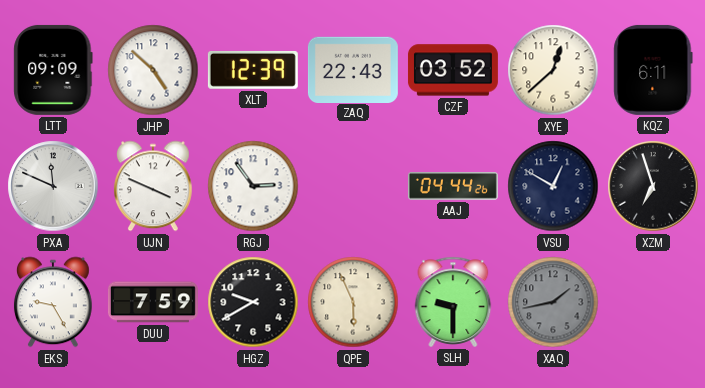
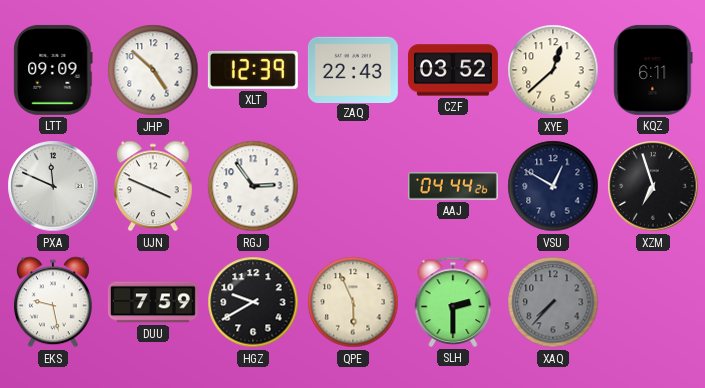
EKS: 9:25 -> 9:28
SLH: 9:30 -> 2:30
XAQ: 1:43 -> 7:37
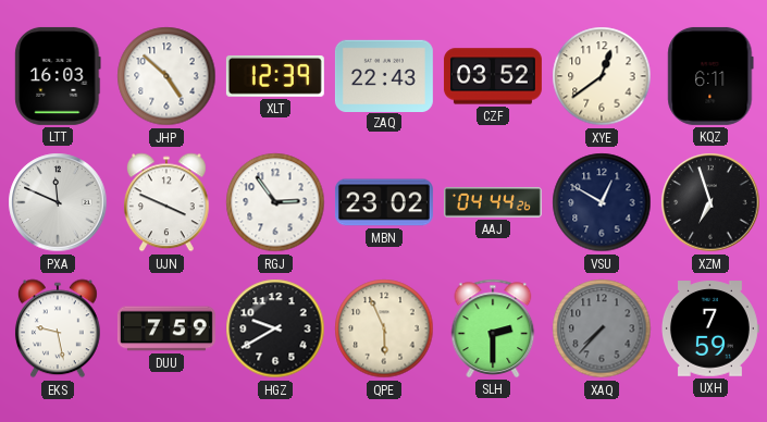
LTT: 09:09 -> 16:03
XYE: 12:38 -> 12:39
MBN: none -> 23:02
UXH: none -> 7:59
